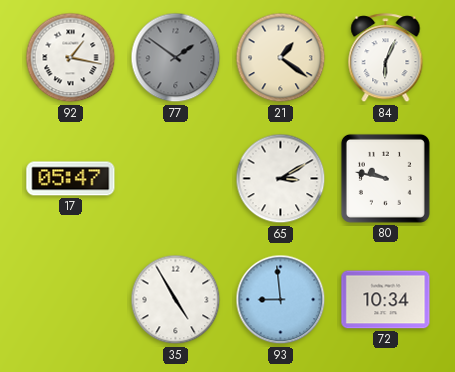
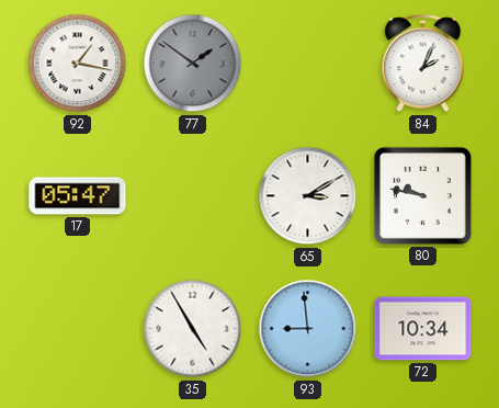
21: 1:21 -> none
84: 6:04 -> 2:04
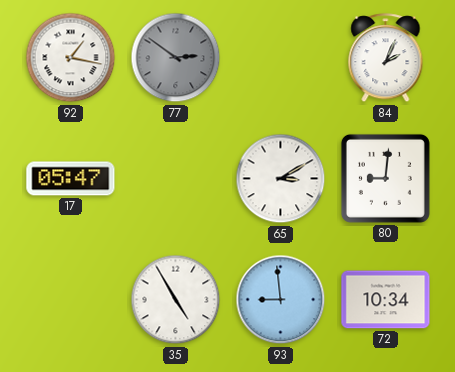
77: 1:51 -> 2:51
80: 9:47 -> 9:01
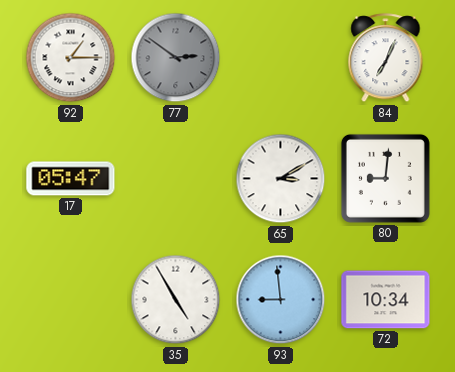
92: 1:17 -> 1:15
84: 2:04 -> 7:04
